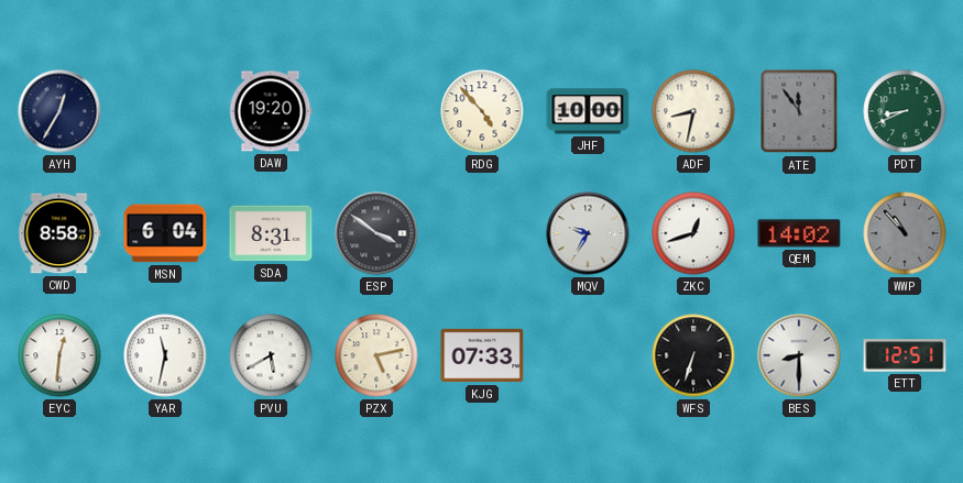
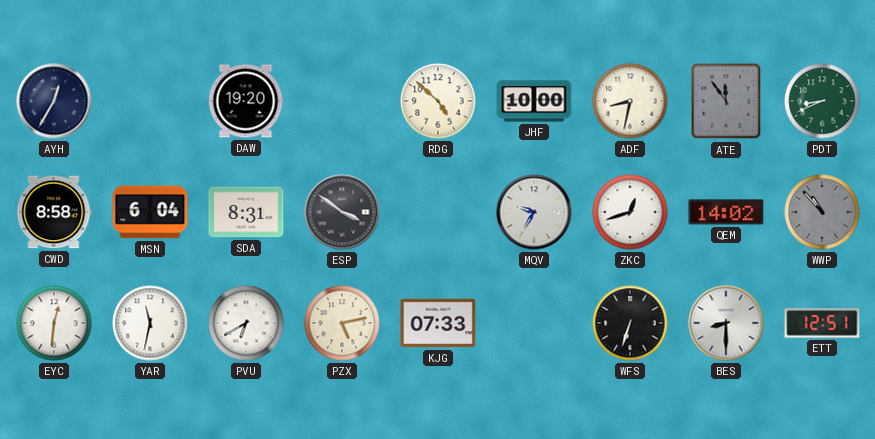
RDG: 4:53 -> 4:52
PVU: 5:40 -> 6:40
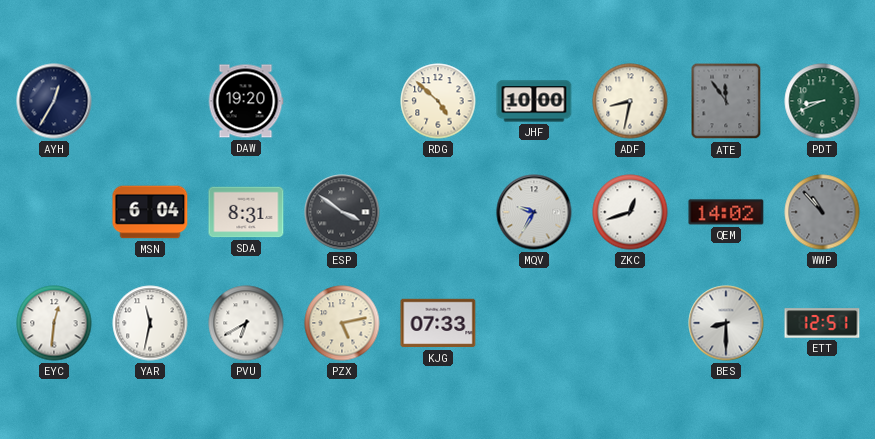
CWD: 8:58 -> none
WFS: 6:33 -> none
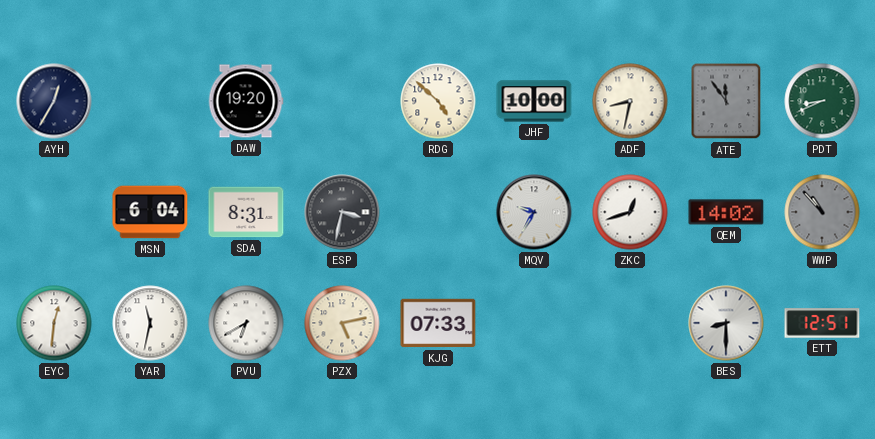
ESP: 3:51 -> 3:32
